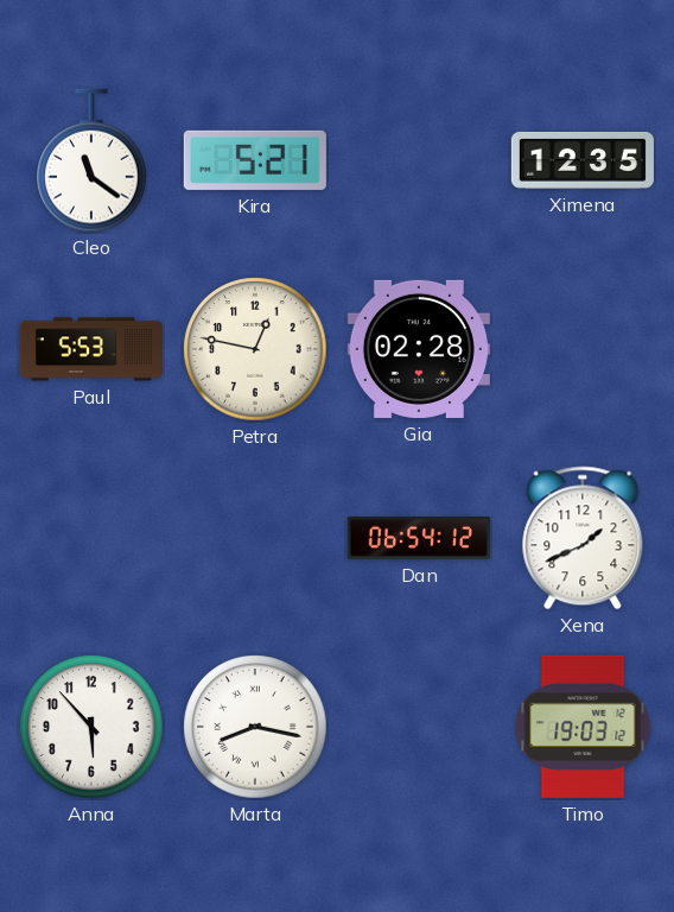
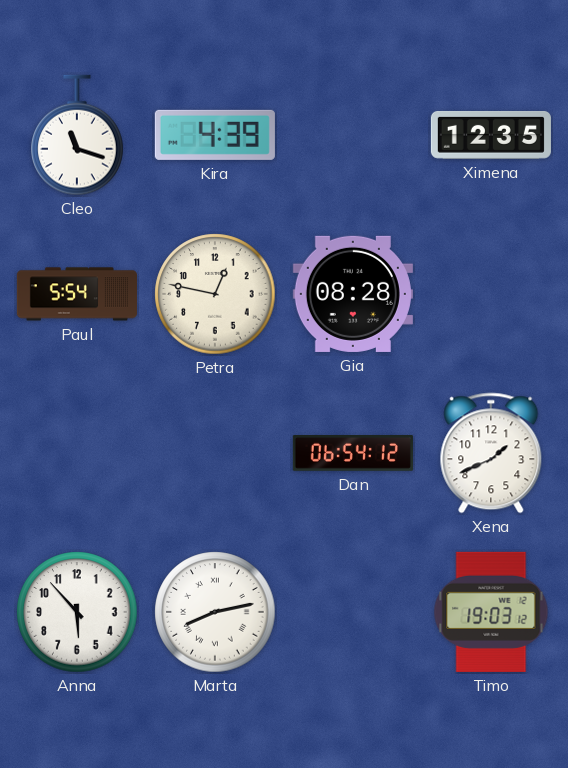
Cleo: 11:21 -> 11:18
Kira: 5:21 -> 4:39
Paul: 5:53 -> 5:54
Gia: 02:28 -> 08:28
Marta: 8:17 -> 8:13
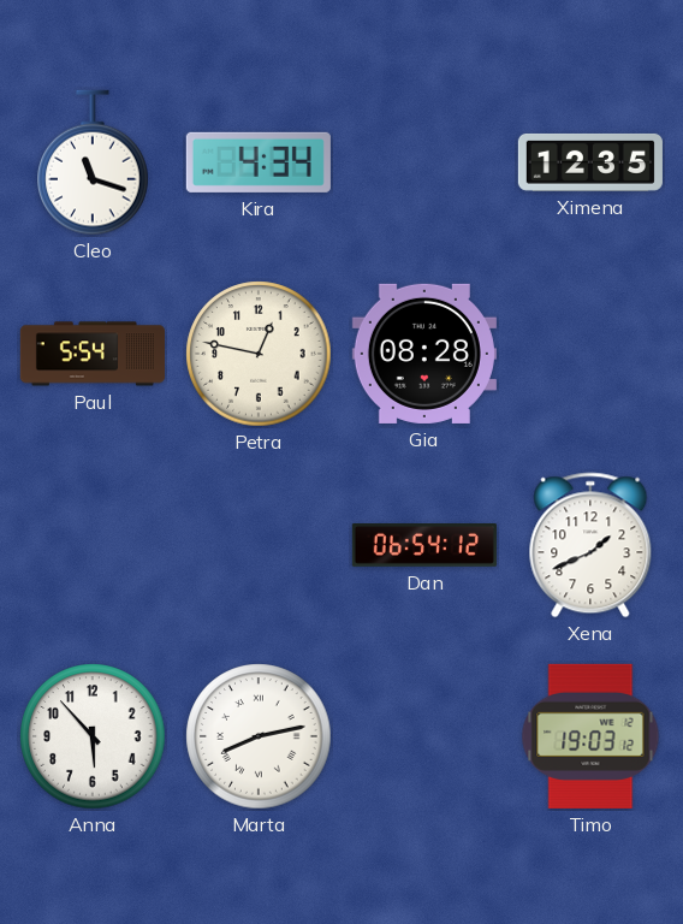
Kira: 4:39 -> 4:34
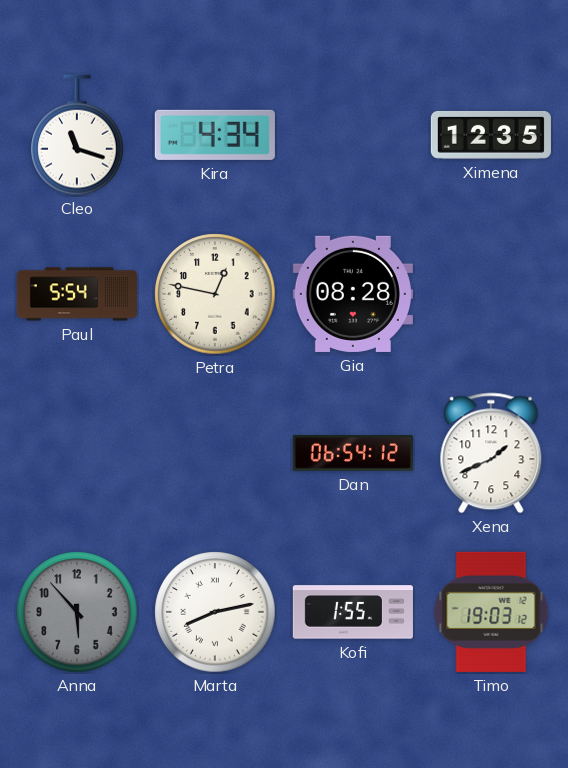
Anna dial: white -> grey
Kofi: none -> 1:55
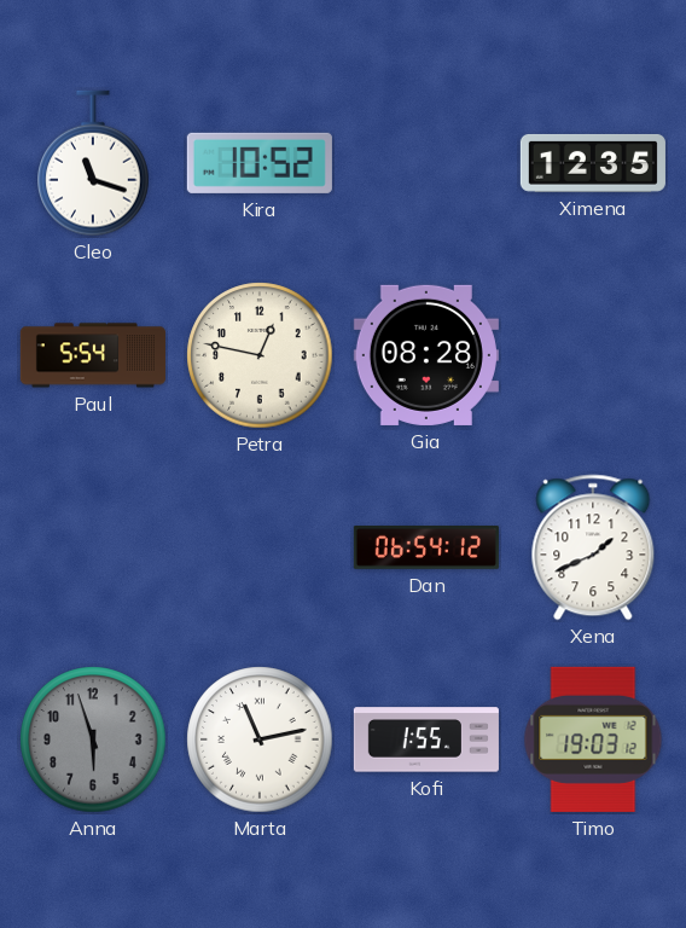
Kira: 4:34 -> 10:52
Anna: 5:53 -> 5:57
Marta: 8:13 -> 11:13
